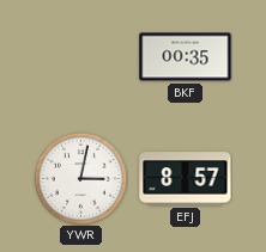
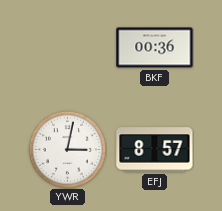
BKF: 00:35 -> 00:36
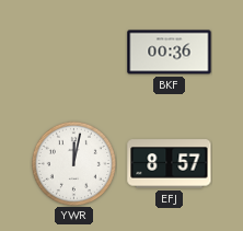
YWR: 3:02 -> 12:02
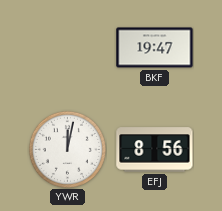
BKF: 00:36 -> 19:47
EFJ: 8:57 -> 8:56
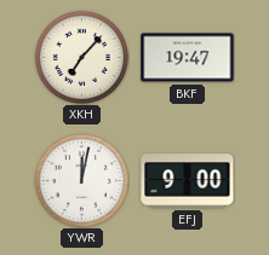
XKH: none -> 7:07
EFJ: 8:56 -> 9:00
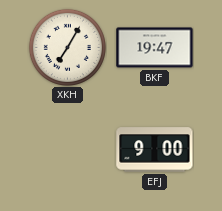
XKH: 7:07 -> 7:05
YWR: 12:02 -> none
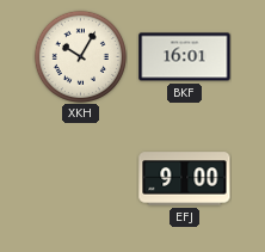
XKH: 7:05 -> 10:05
BKF: 19:47 -> 16:01
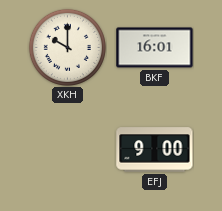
XKH: 10:05 -> 10:00
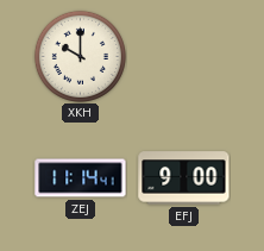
BKF: 16:01 -> none
ZEJ: none -> 11:14
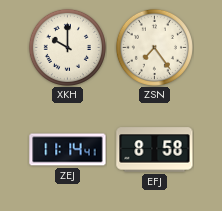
ZSN: none -> 7:24
EFJ: 9:00 -> 8:58
